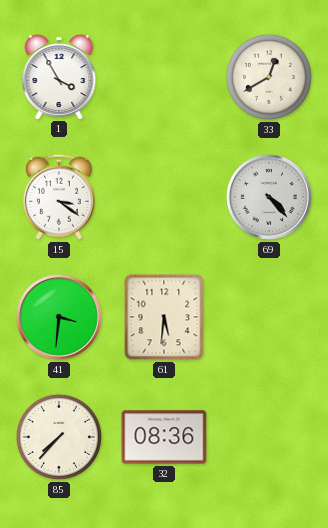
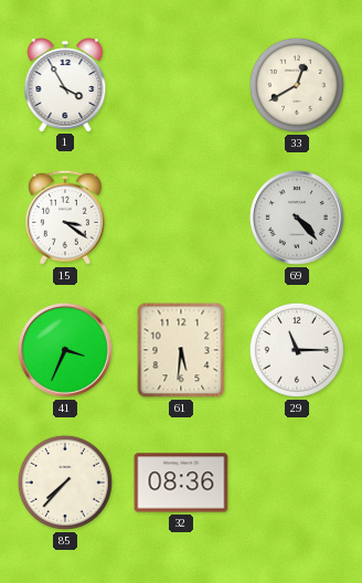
41: 3:31 -> 3:34
29: none -> 11:15
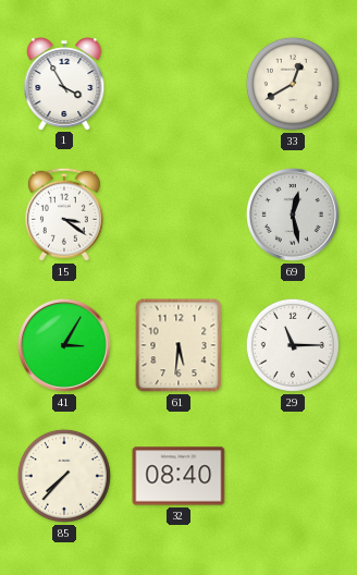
69: 4:23 -> 12:28
41: 3:34 -> 3:05
32: 08:36 -> 08:40
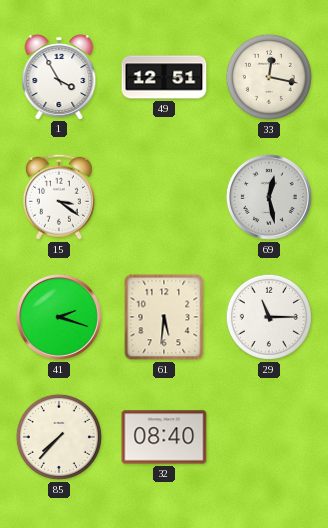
49: none -> 12:51
33: 12:40 -> 12:17
41: 3:05 -> 2:18
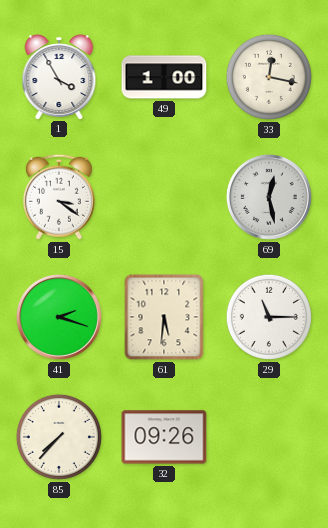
49: 12:51 -> 1:00
32: 08:40 -> 09:26
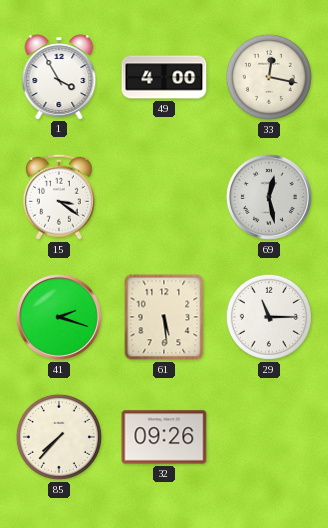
49: 1:00 -> 4:00
61: 5:31 -> 5:29
